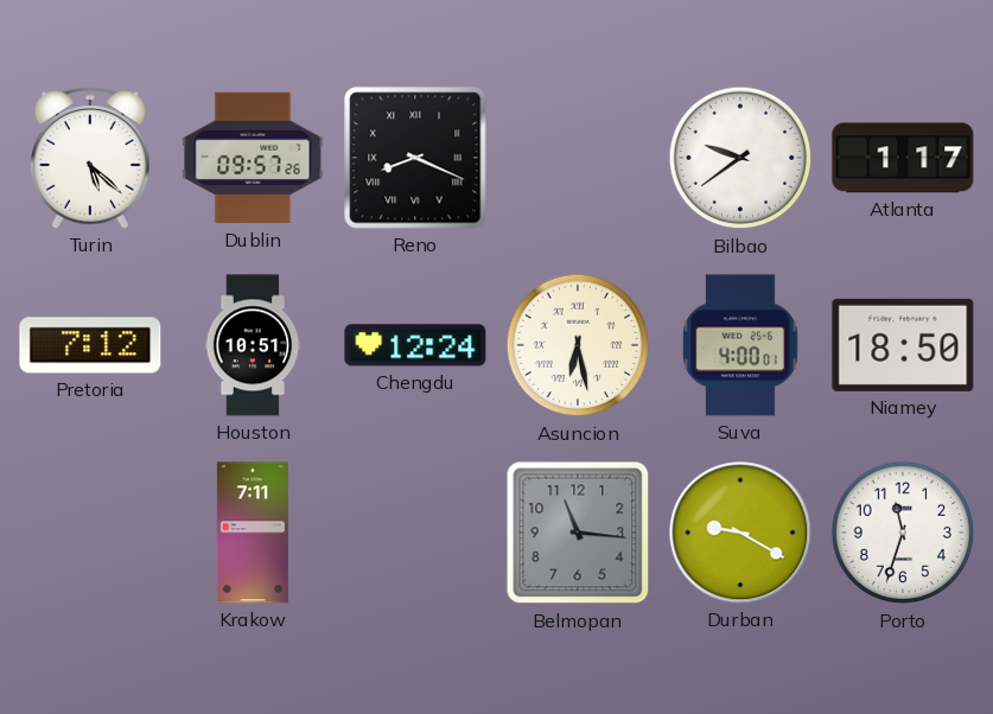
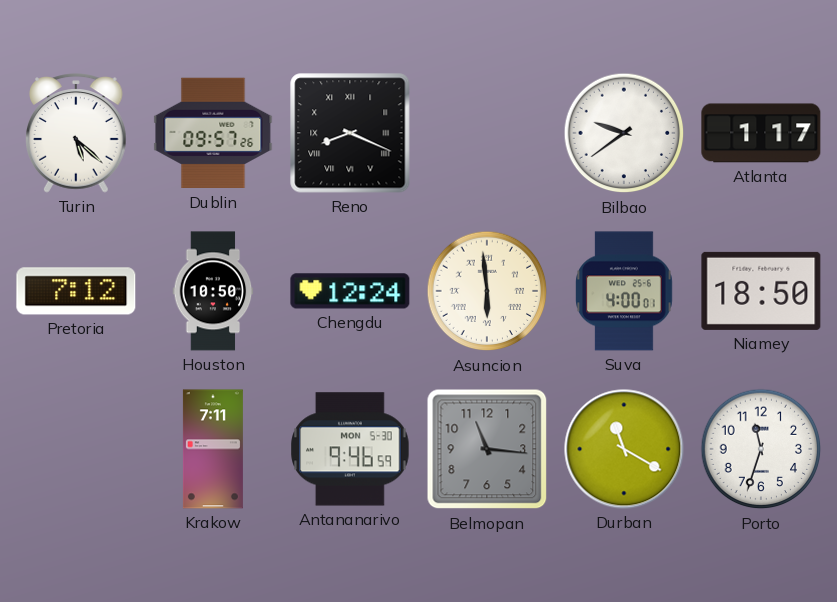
Houston: 10:51 -> 10:50
Asuncion: 6:28 -> 5:59
Antananarivo: none -> 9:46
Durban: 9:20 -> 11:20
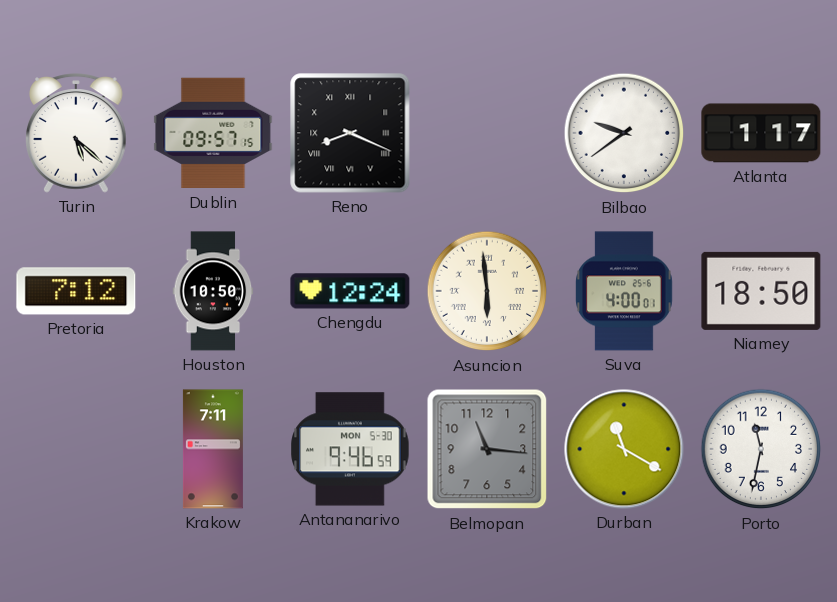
Dublin: 09:57:26 -> 09:57:15
Porto: 11:33 -> 11:32
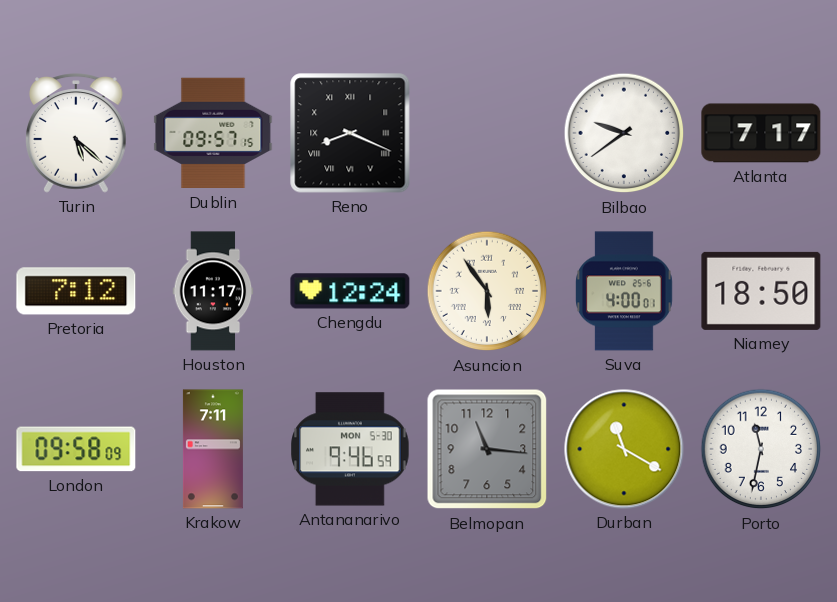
Atlanta: 1:17 -> 7:17
Houston: 10:50 -> 11:17
Asuncion: 5:59 -> 5:54
London: none -> 09:58
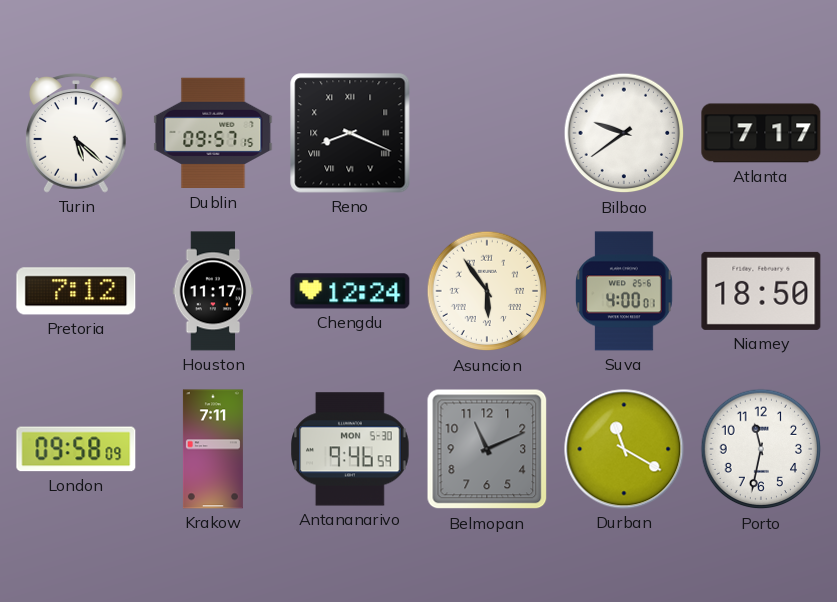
Belmopan: 11:16 -> 11:11
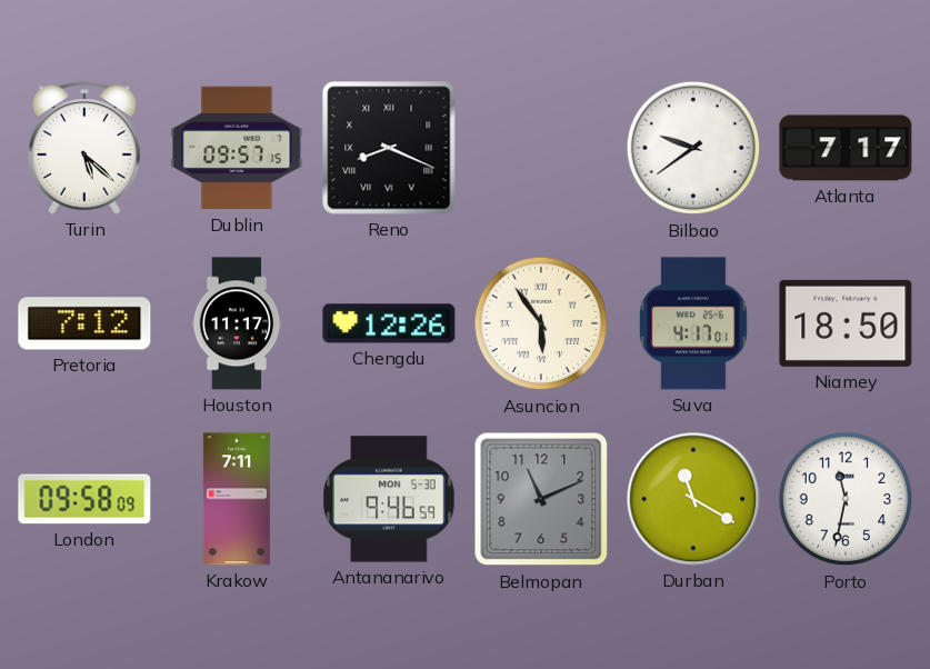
Chengdu: 12:24 -> 12:26
Suva: 4:00 -> 4:17
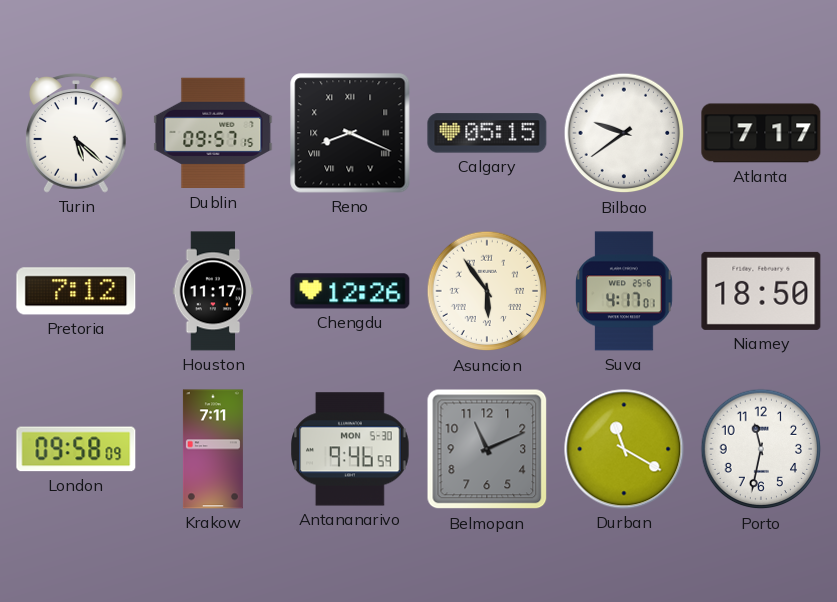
Calgary: none -> 05:15
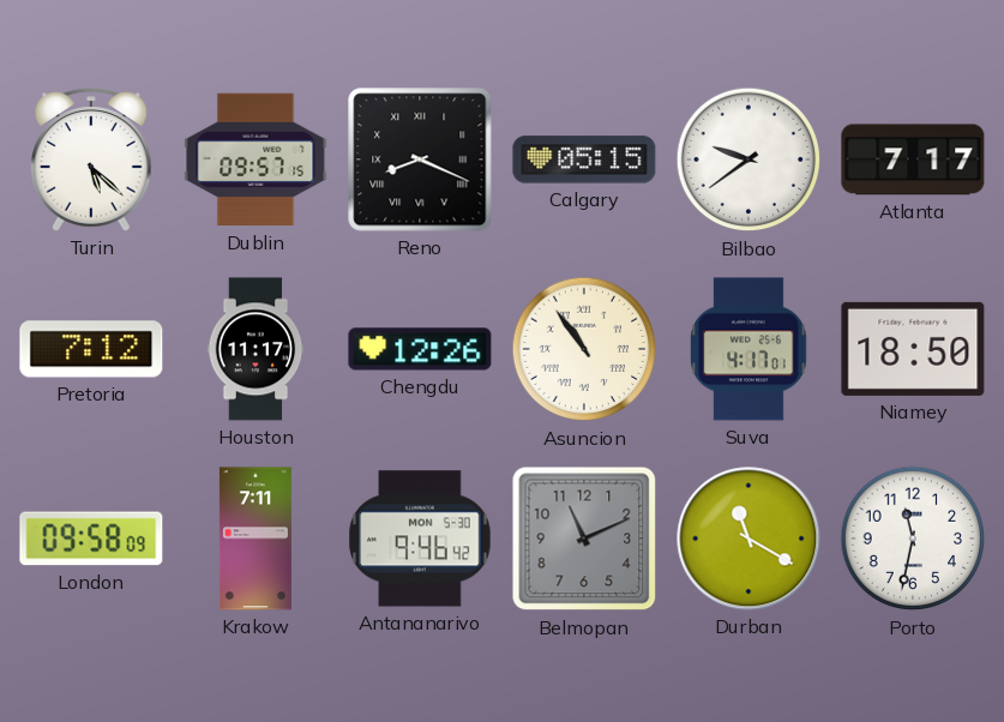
Asuncion: 5:54 -> 10:54
Antananarivo: 9:46:59 -> 9:46:42
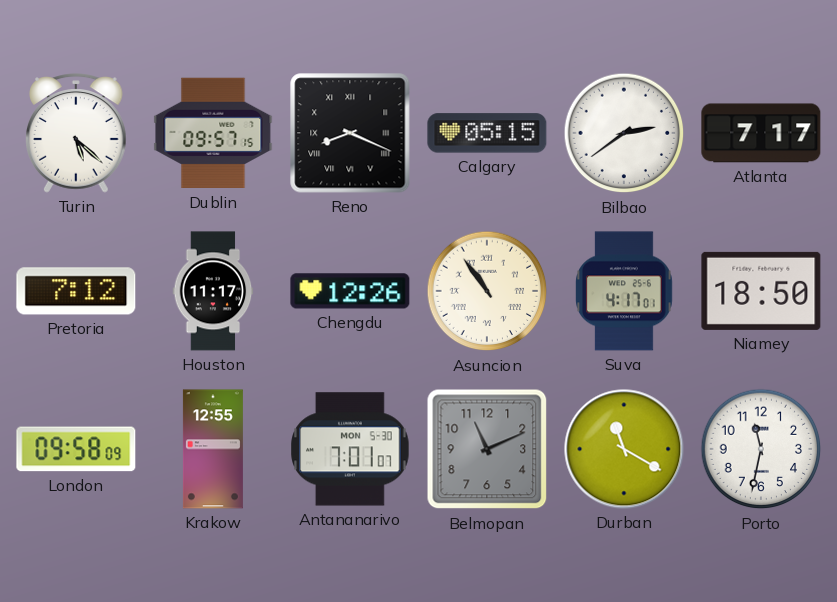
Bilbao: 9:39 -> 2:39
Krakow: 7:11 -> 12:55
Antananarivo: 9:46 -> 7:01
